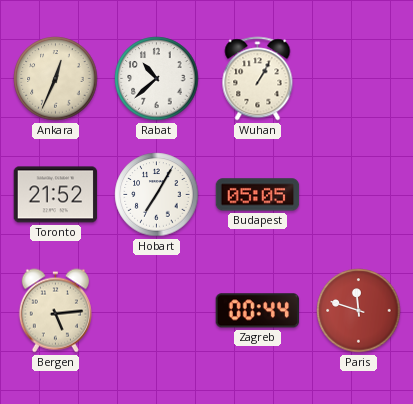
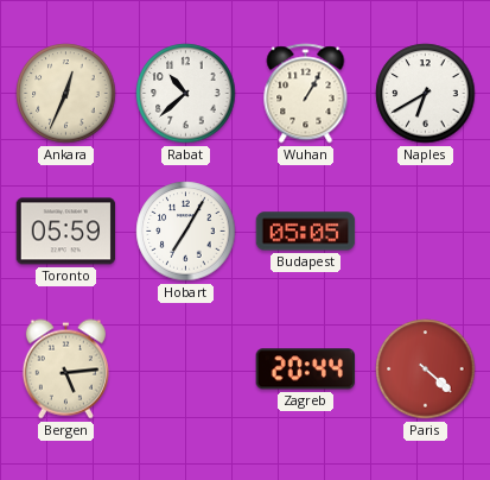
Naples: none -> 6:40
Toronto: 21:52 -> 05:59
Zagreb: 00:44 -> 20:44
Paris: 11:48 -> 4:22
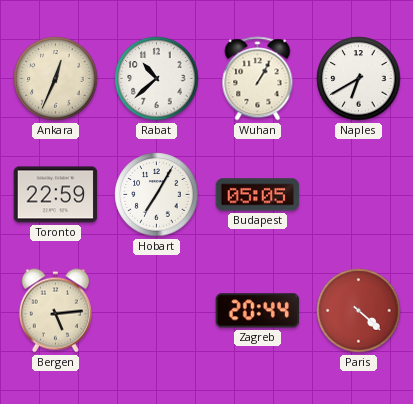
Toronto: 05:59 -> 22:59
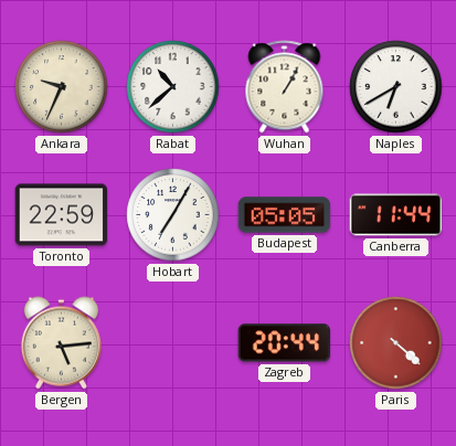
Ankara: 12:34 -> 9:34
Canberra: none -> 11:44
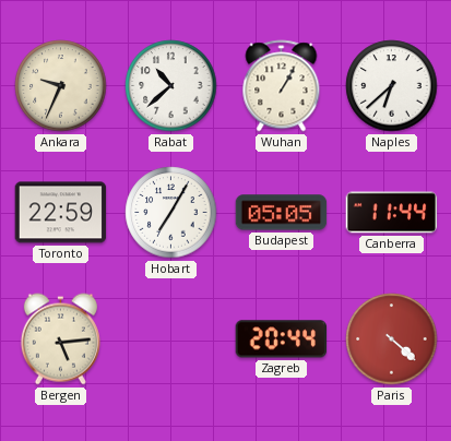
Naples: 6:40 -> 6:38
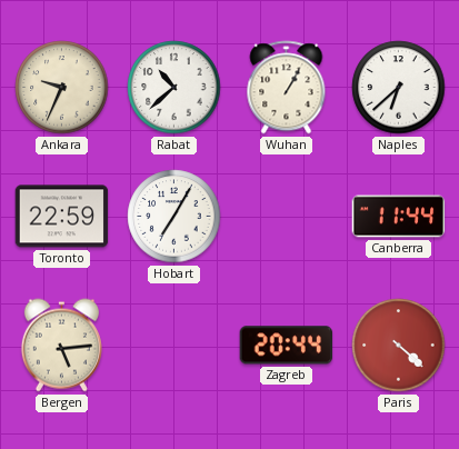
Budapest: 05:05 -> none
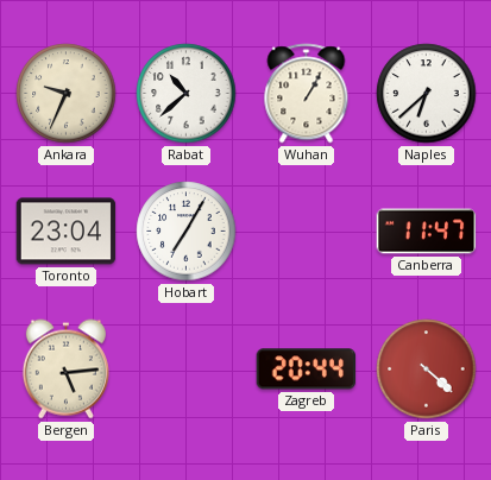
Toronto: 22:59 -> 23:04
Canberra: 11:44 -> 11:47
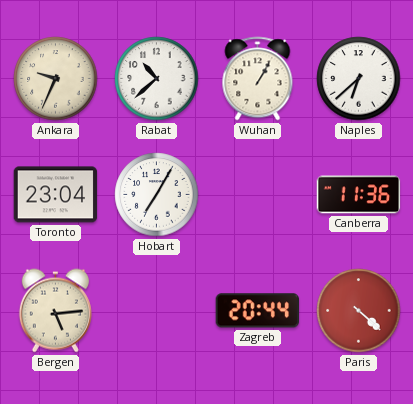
Canberra: 11:47 -> 11:36
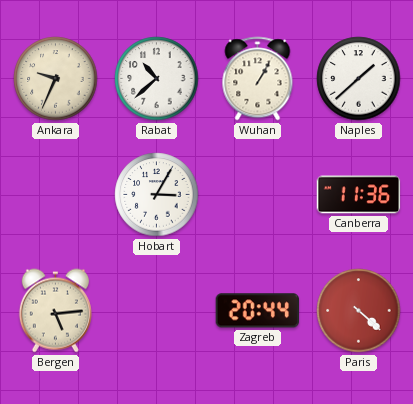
Naples: 6:38 -> 1:38
Toronto: 23:04 -> none
Hobart: 7:05 -> 3:05
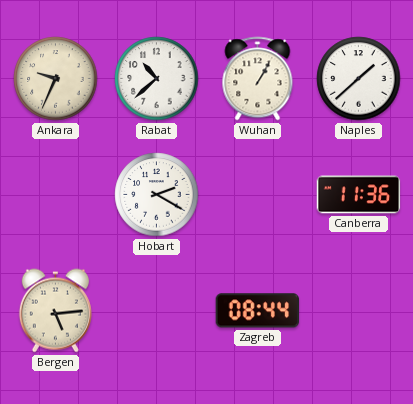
Hobart: 3:05 -> 2:20
Zagreb: 20:44 -> 08:44
Paris: 4:22 -> none
